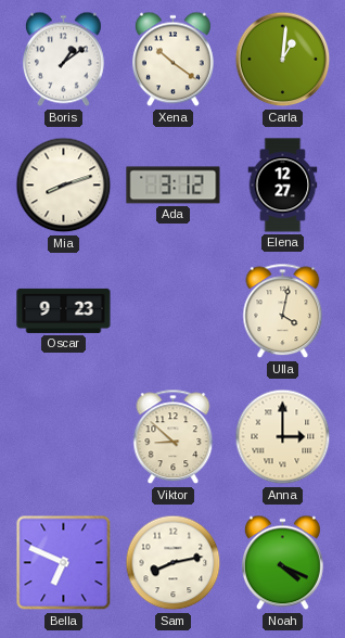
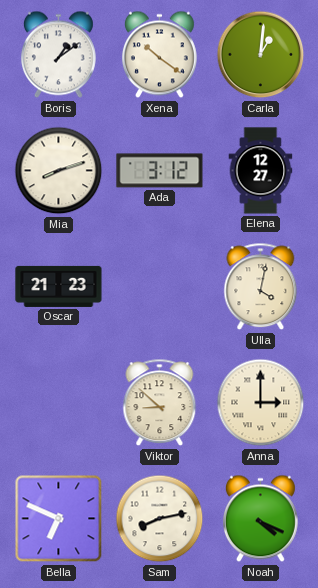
Oscar: 9:23 -> 21:23
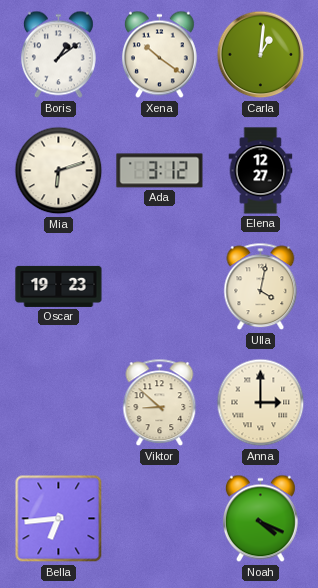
Mia: 8:12 -> 6:12
Oscar: 21:23 -> 19:23
Bella: 6:49 -> 6:44
Sam: 8:13 -> none
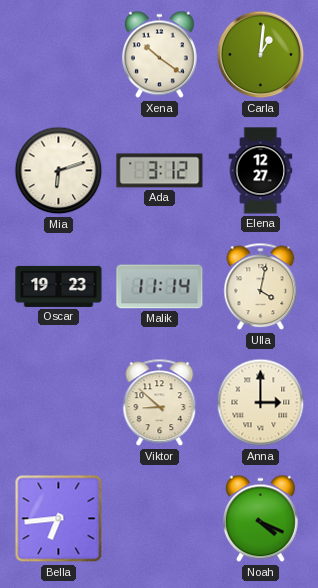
Boris: 1:09 -> none
Malik: none -> 11:14
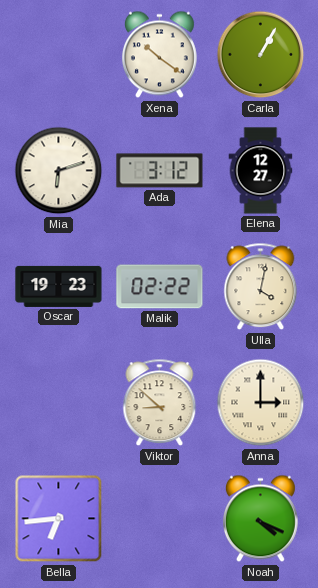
Carla: 1:01 -> 1:05
Malik: 11:14 -> 02:22
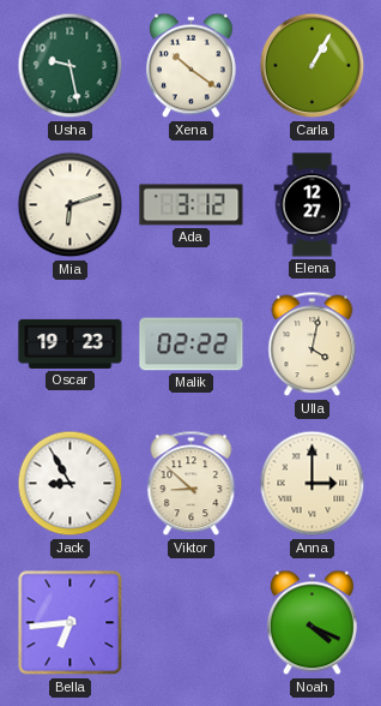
Usha: none -> 9:28
Jack: none -> 8:55
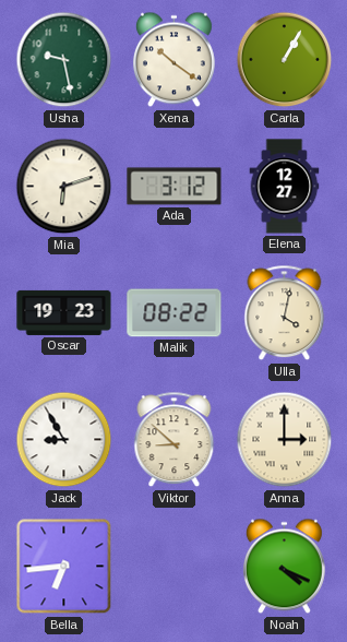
Malik: 02:22 -> 08:22
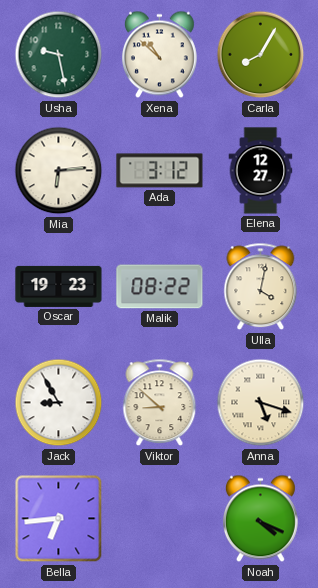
Xena: 10:21 -> 10:52
Carla: 1:05 -> 8:05
Mia: 6:12 -> 6:14
Anna: 3:00 -> 5:18
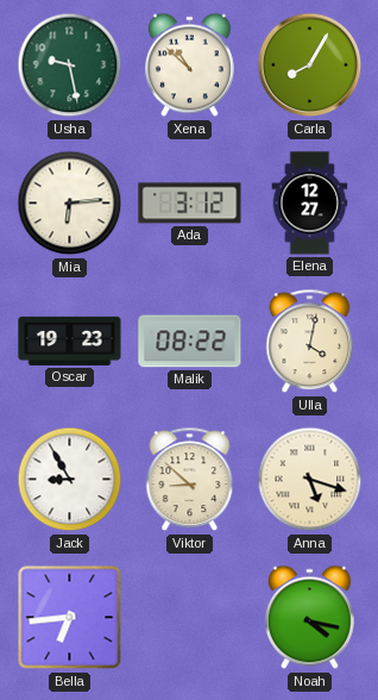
Noah: 4:19 -> 4:17
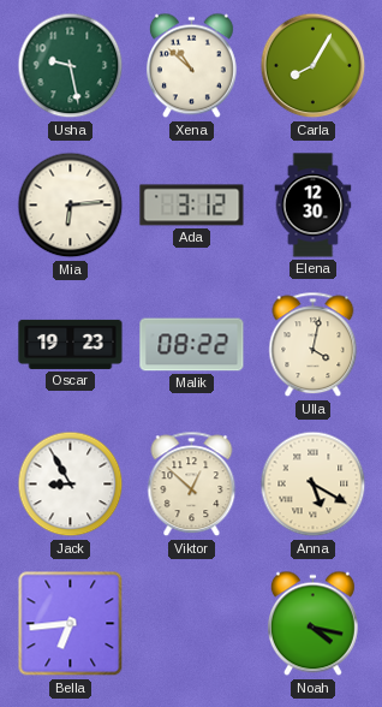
Elena: 12:27 -> 12:30
Viktor: 8:52 -> 12:52
Anna: 5:18 -> 5:20
